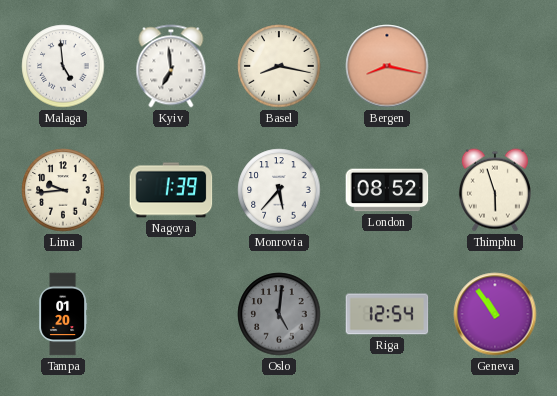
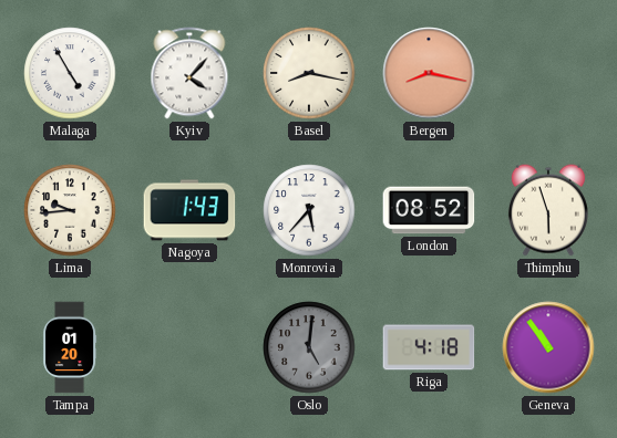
Malaga: 4:59 -> 4:55
Kyiv: 6:59 -> 4:07
Nagoya: 1:39 -> 1:43
Riga: 12:54 -> 4:18
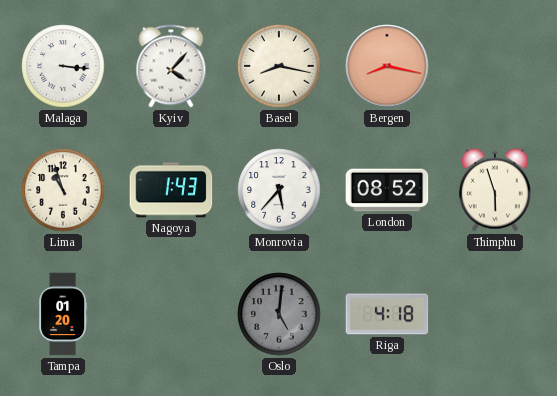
Malaga: 4:55 -> 3:16
Lima: 9:44 -> 10:57
Geneva: 10:54 -> none
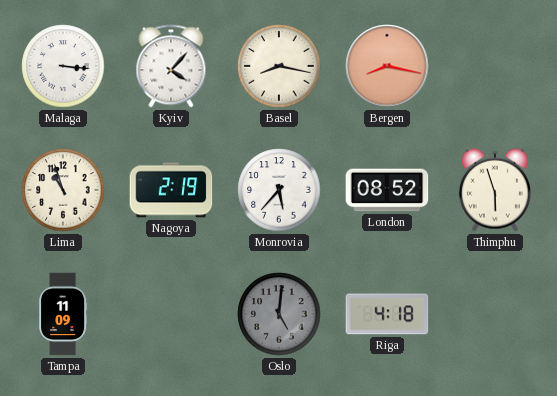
Nagoya: 1:43 -> 2:19
Tampa: 01:20 -> 11:09
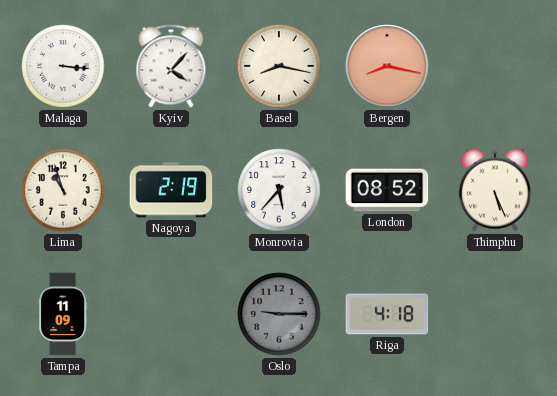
Thimphu: 5:57 -> 5:26
Oslo: 5:01 -> 9:15
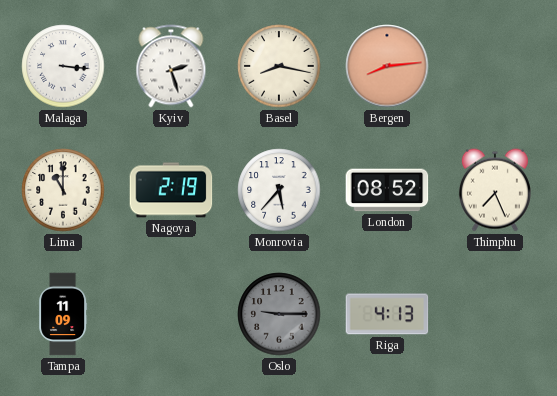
Kyiv: 4:07 -> 2:27
Bergen: 8:17 -> 8:14
Lima: 10:57 -> 11:00
Thimphu: 5:26 -> 7:26
Riga: 4:18 -> 4:13
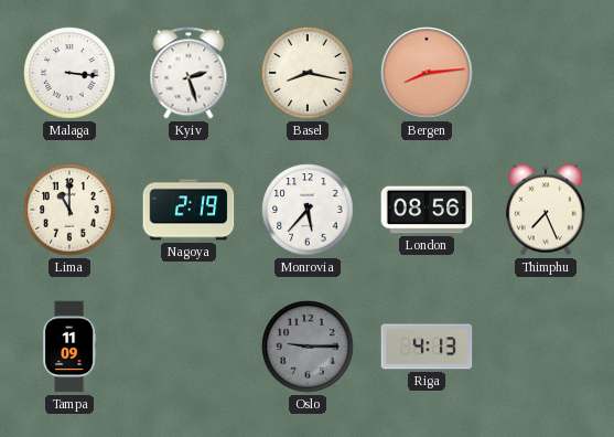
London: 08:52 -> 08:56
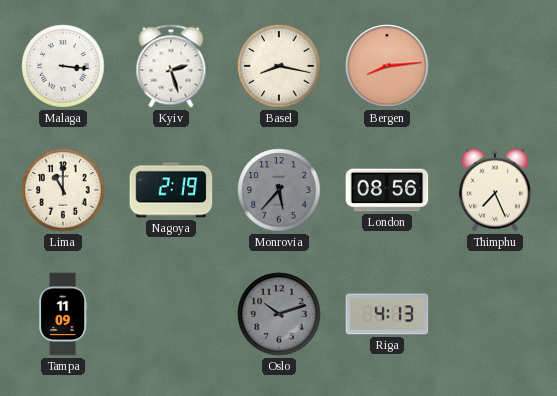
Monrovia dial: white -> grey
Oslo: 9:15 -> 10:12
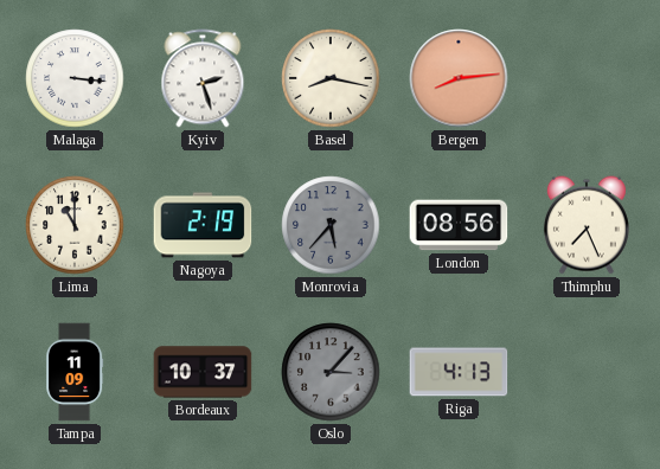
Bordeaux: none -> 10:37
Oslo: 10:12 -> 3:07
